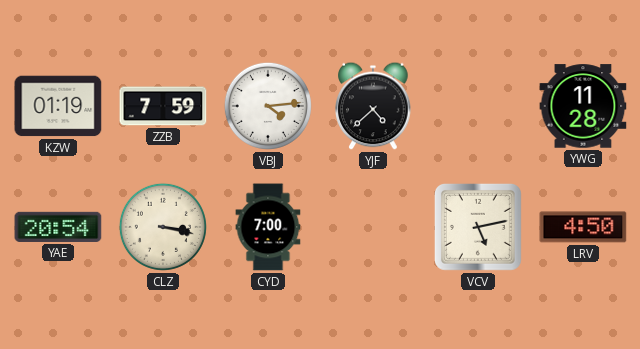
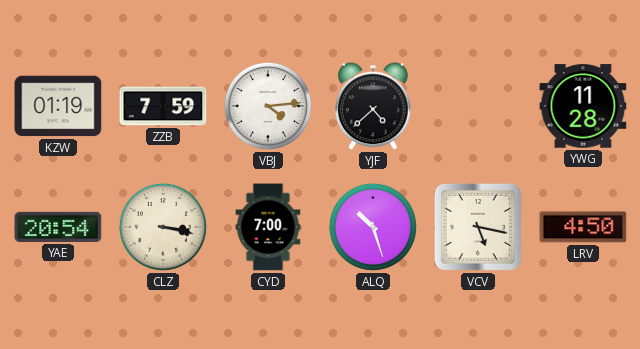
ALQ: none -> 10:27
VCV: 5:13 -> 5:17
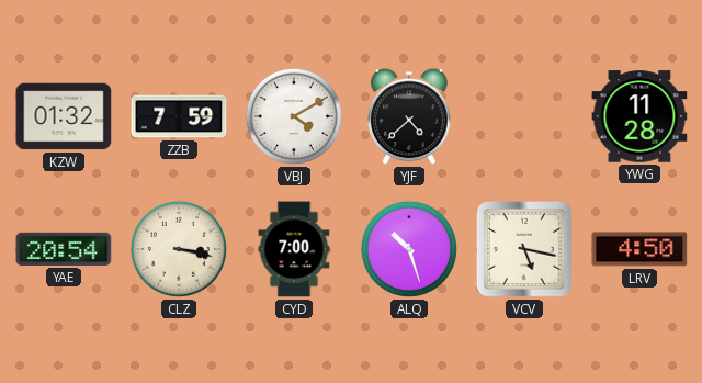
KZW: 01:19 -> 01:32
VBJ: 4:14 -> 4:10
